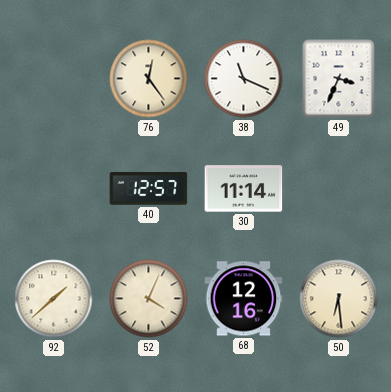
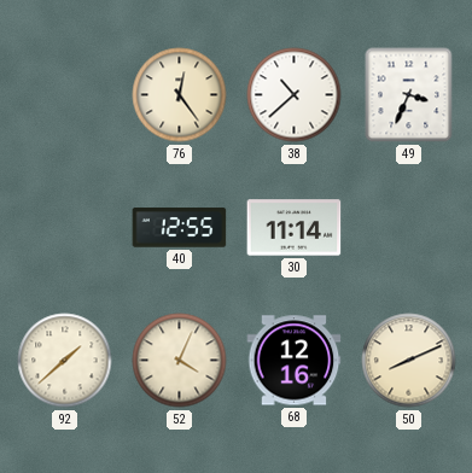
38: 11:19 -> 10:38
40: 12:57 -> 12:55
50: 6:29 -> 8:11
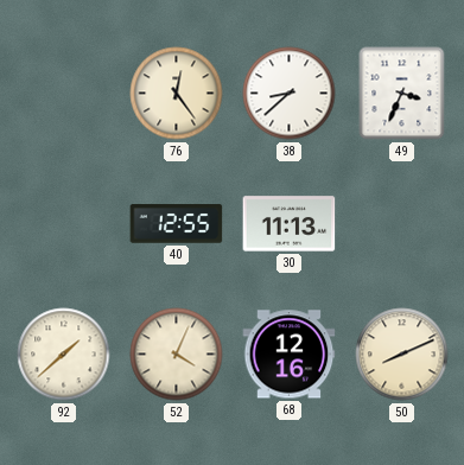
38: 10:38 -> 8:38
30: 11:14 -> 11:13
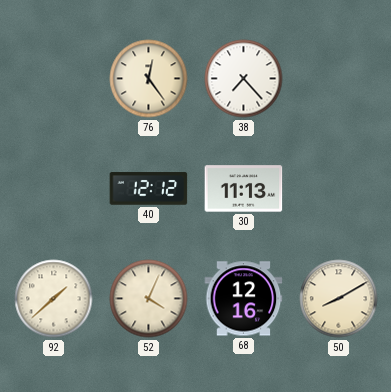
38: 8:38 -> 7:23
49: 3:34 -> none
40: 12:55 -> 12:12
50: 8:11 -> 8:10
